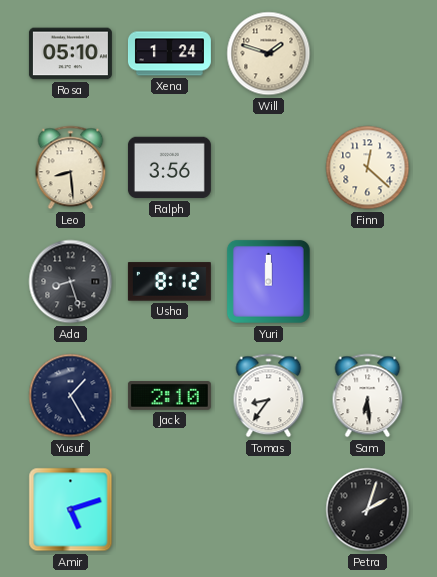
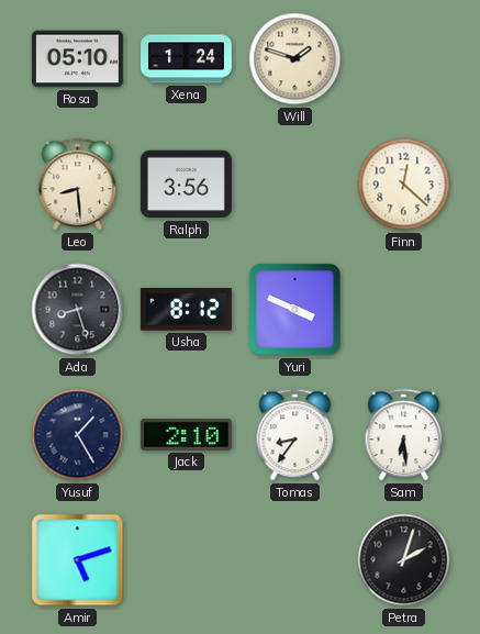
Yuri: 12:00 -> 3:49
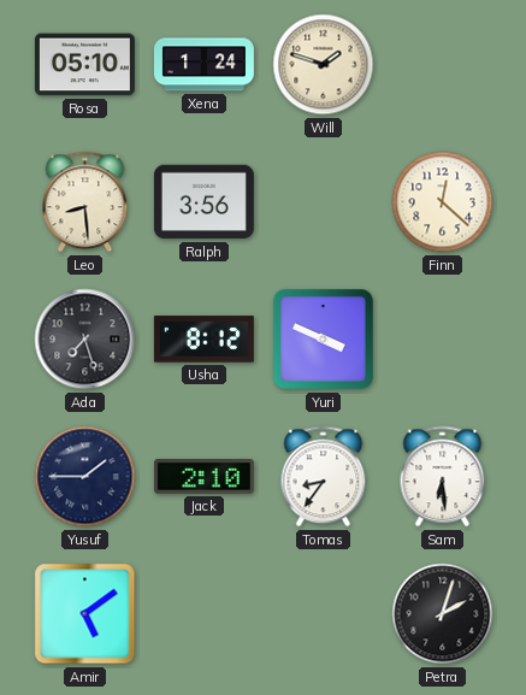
Ada: 8:27 -> 7:27
Yusuf: 1:25 -> 1:45
Amir: 5:12 -> 5:09
